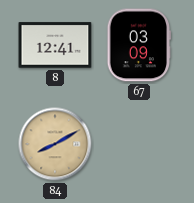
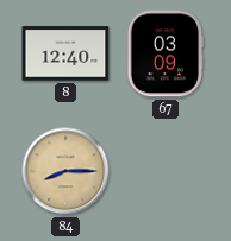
8: 12:41 -> 12:40
84: 8:10 -> 8:15
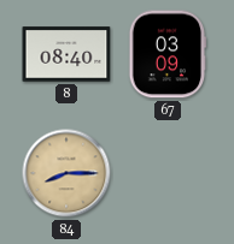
8: 12:40 -> 08:40
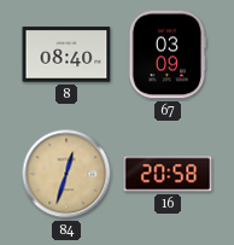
84: 8:15 -> 12:33
16: none -> 20:58
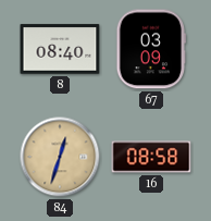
16: 20:58 -> 08:58
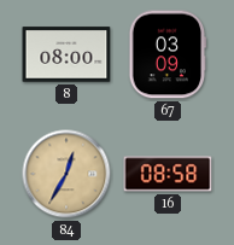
8: 08:40 -> 08:00
84: 12:33 -> 12:35
